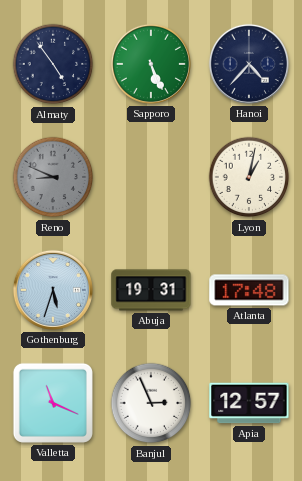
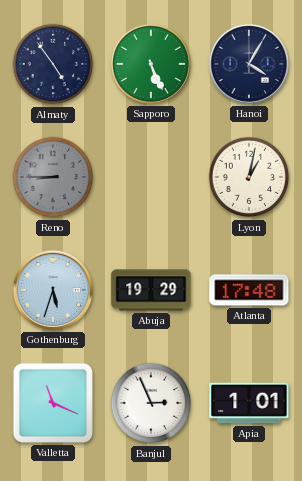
Hanoi: 4:37 -> 4:05
Reno: 8:49 -> 8:45
Abuja: 19:31 -> 19:29
Apia: 12:57 -> 1:01
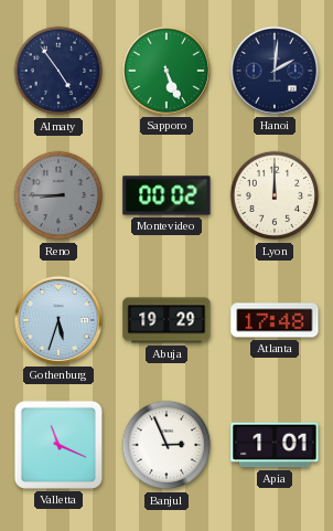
Hanoi: 4:05 -> 2:01
Montevideo: none -> 00:02
Lyon: 1:02 -> 12:00
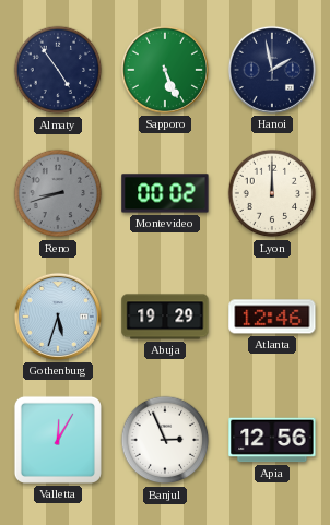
Hanoi: 2:01 -> 1:58
Reno: 8:45 -> 8:42
Atlanta: 17:48 -> 12:46
Valletta: 11:19 -> 12:05
Apia: 1:01 -> 12:56
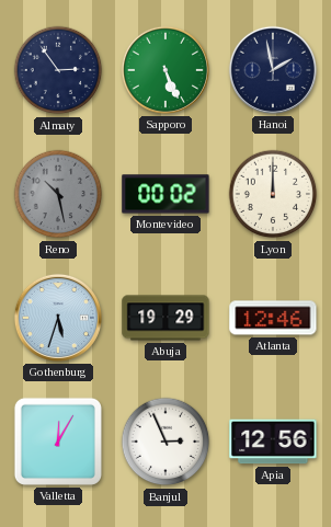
Almaty: 4:54 -> 2:54
Reno: 8:42 -> 10:28
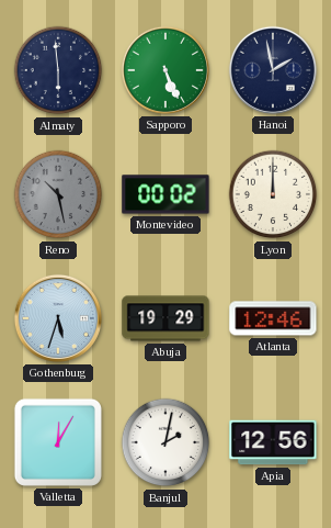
Almaty: 2:54 -> 5:59
Banjul: 2:56 -> 2:02
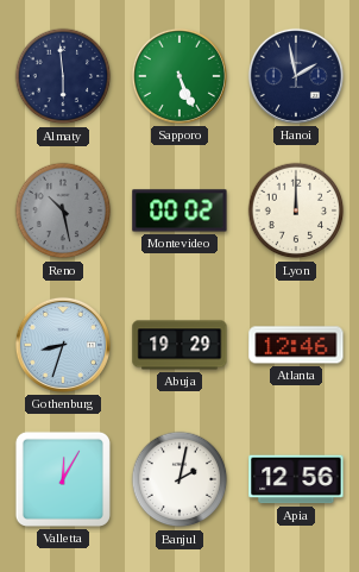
Gothenburg: 5:33 -> 8:33
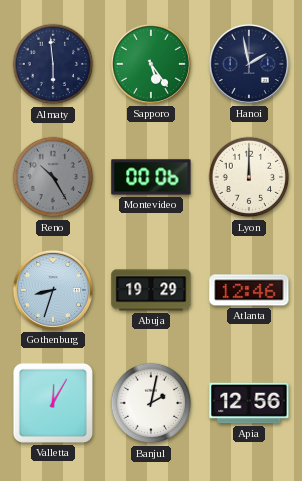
Sapporo: 5:26 -> 5:24
Reno: 10:28 -> 10:25
Montevideo: 00:02 -> 00:06
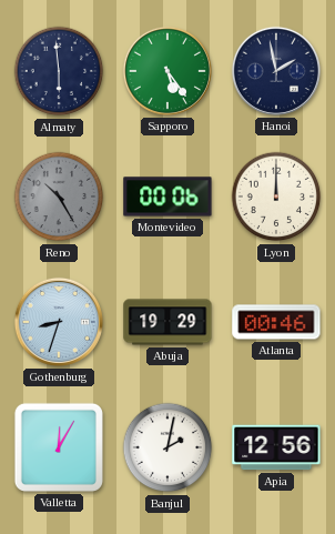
Atlanta: 12:46 -> 00:46
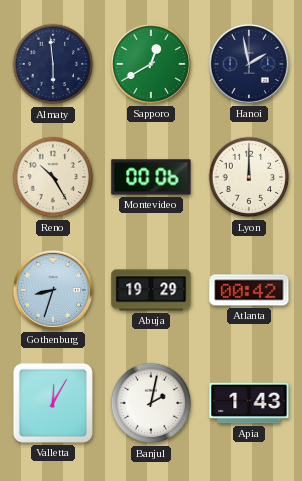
Sapporo: 5:24 -> 12:40
Reno dial: grey -> cream
Atlanta: 00:46 -> 00:42
Apia: 12:56 -> 1:43
